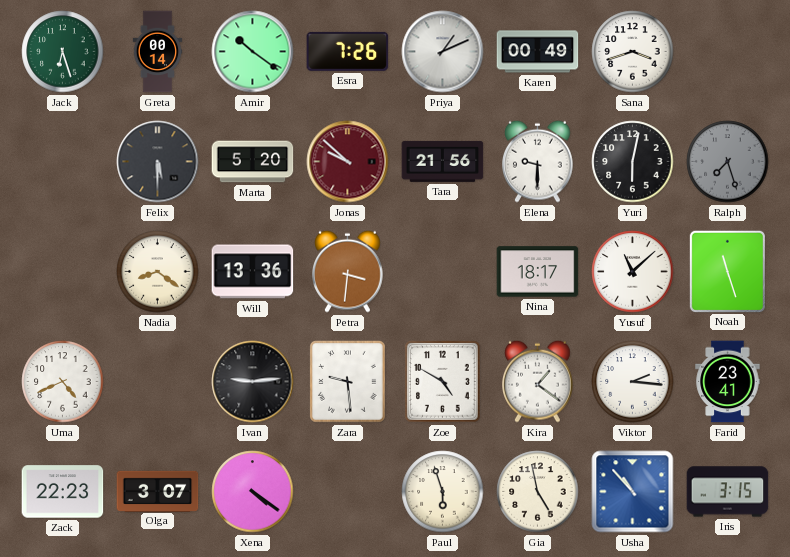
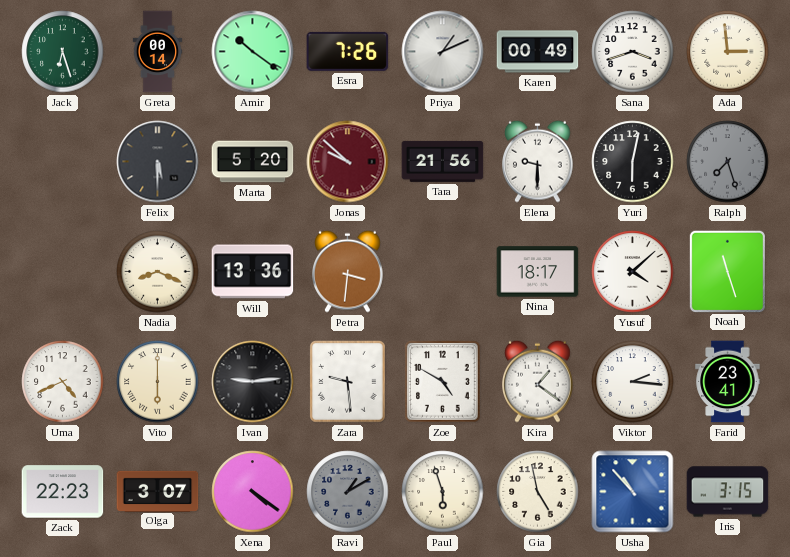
Ada: none -> 2:59
Nadia: 8:21 -> 8:19
Yusuf: 11:08 -> 4:08
Vito: none -> 6:00
Ravi: none -> 1:10
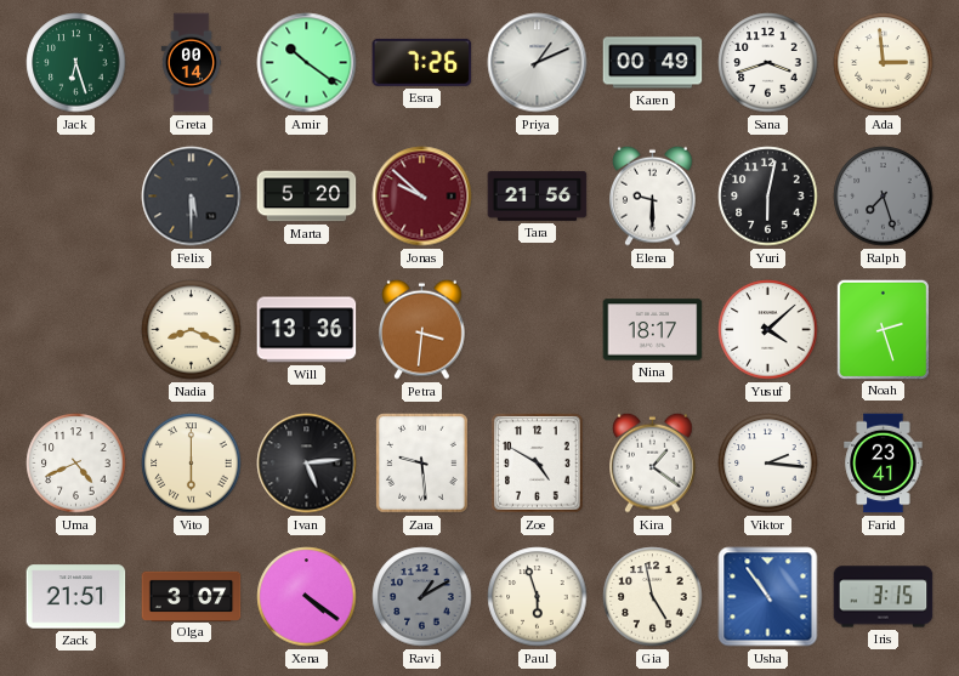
Noah: 11:27 -> 2:27
Ivan: 9:14 -> 5:14
Zack: 22:23 -> 21:51
Usha: 10:53 -> 10:54
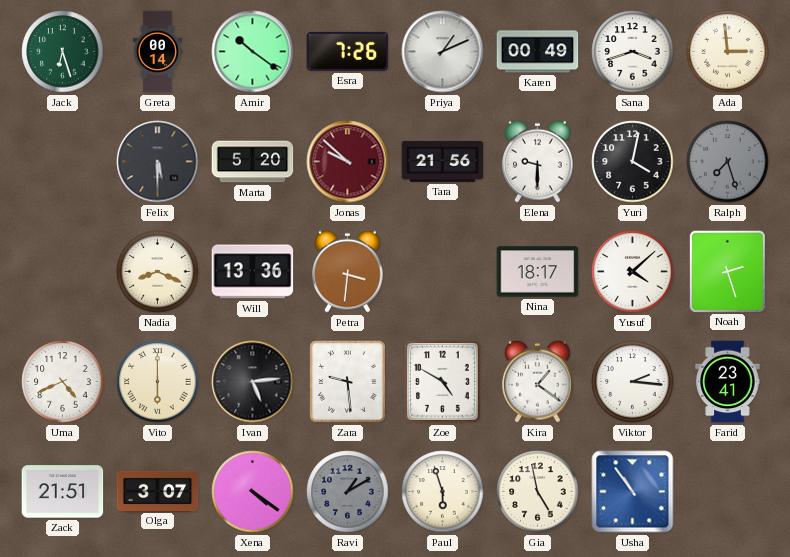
Yuri: 6:02 -> 4:02
Iris: 3:15 -> none
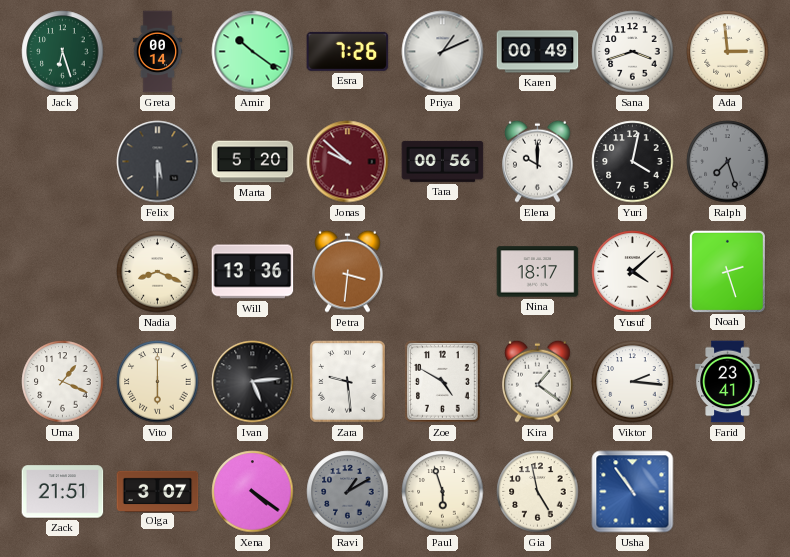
Tara: 21:56 -> 00:56
Elena: 9:30 -> 10:00
Uma: 4:41 -> 1:19
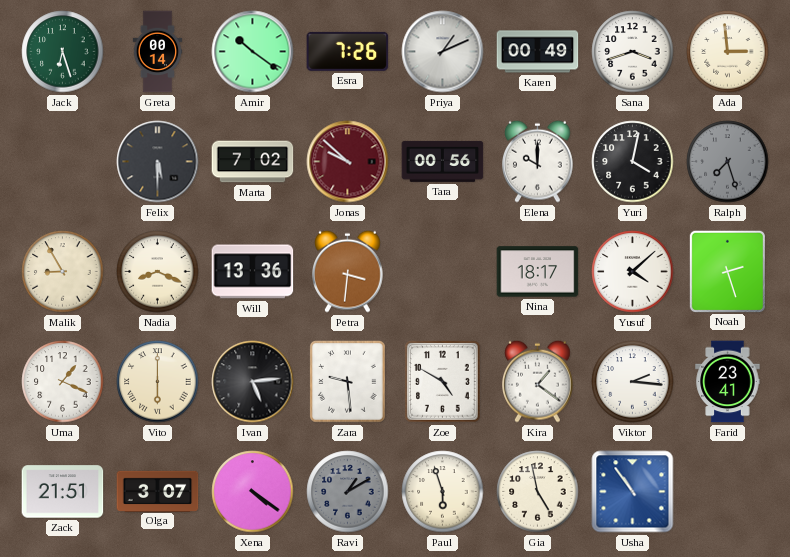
Marta: 5:20 -> 7:02
Malik: none -> 8:55
